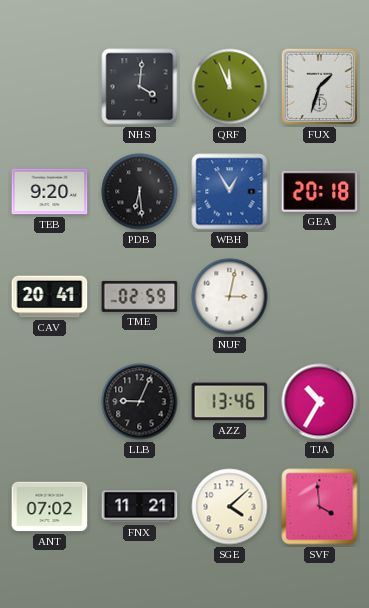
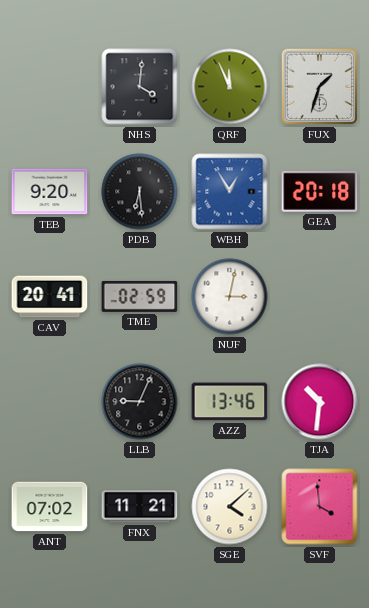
TJA: 10:35 -> 10:31
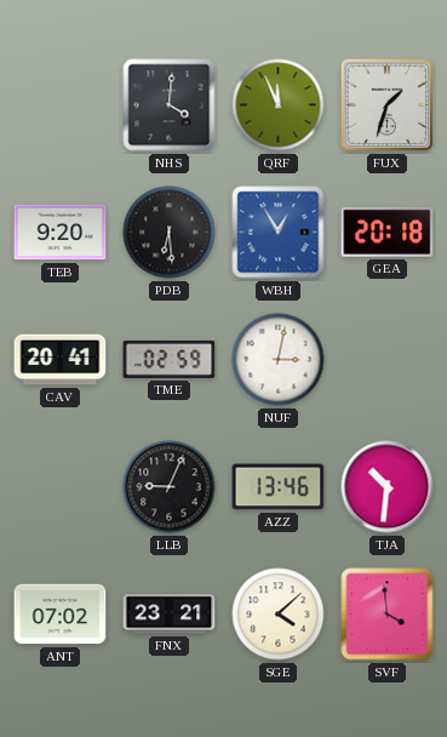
FNX: 11:21 -> 23:21
